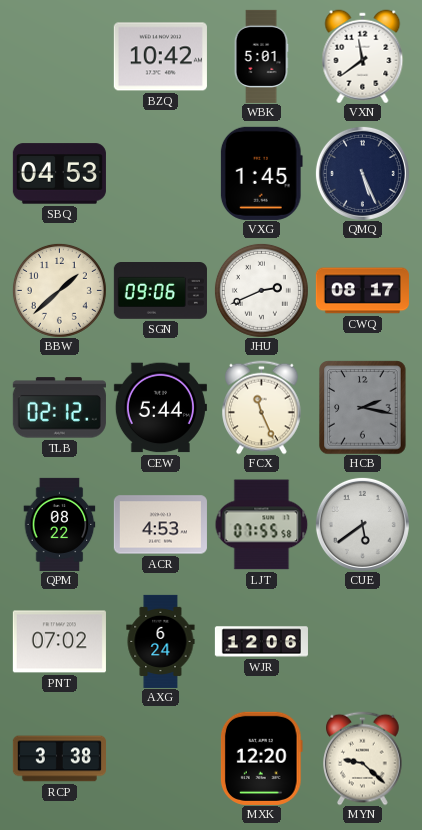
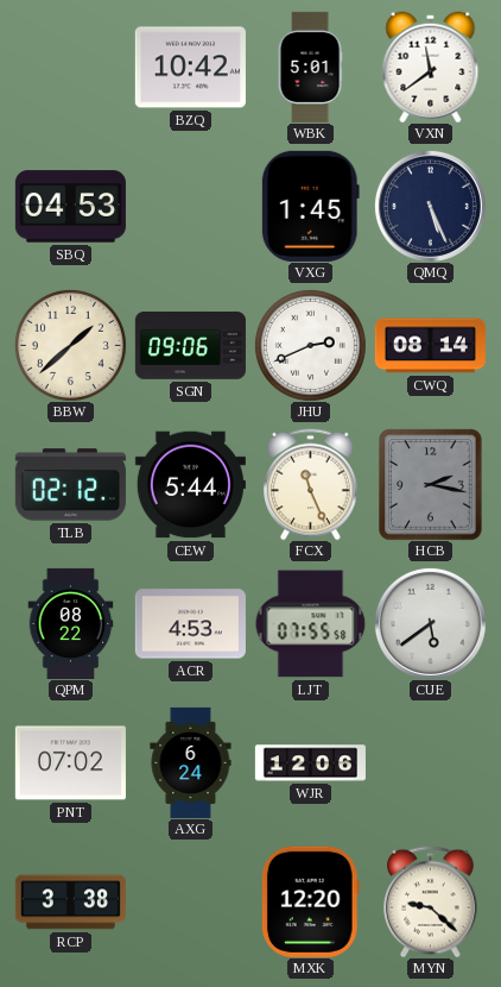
CWQ: 08:17 -> 08:14
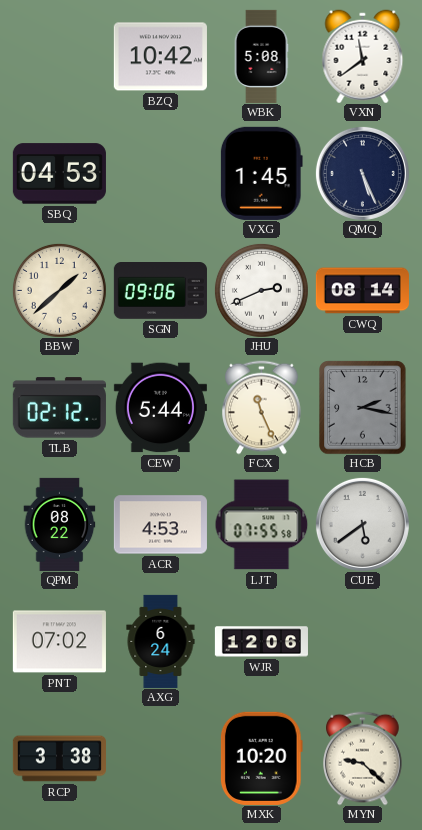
WBK: 5:01 -> 5:08
MXK: 12:20 -> 10:20
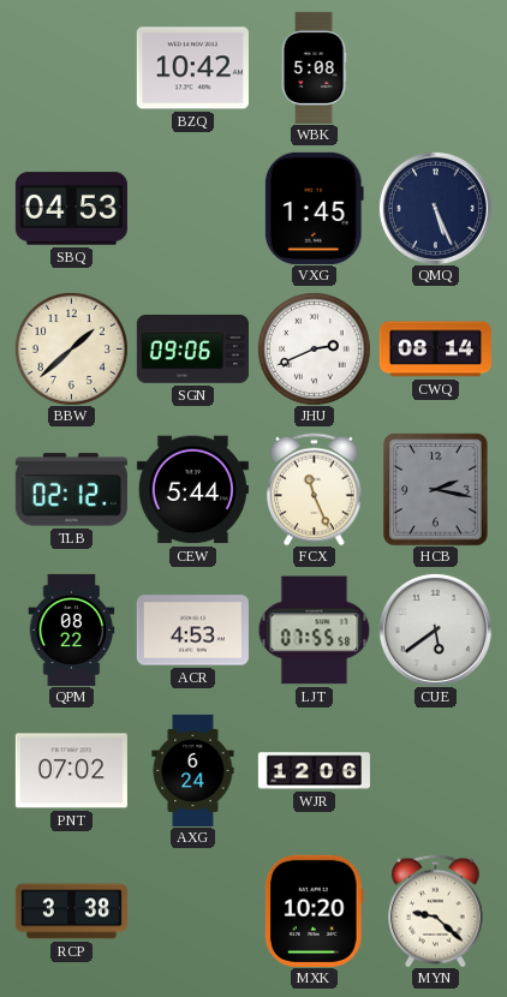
VXN: 11:39 -> none
